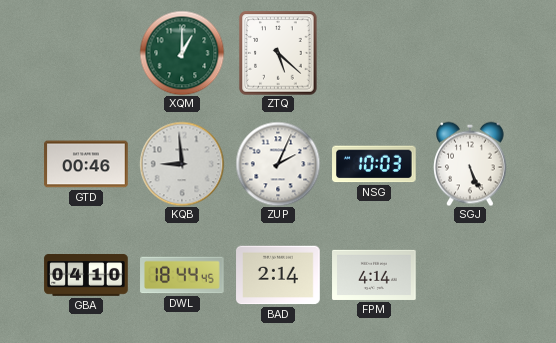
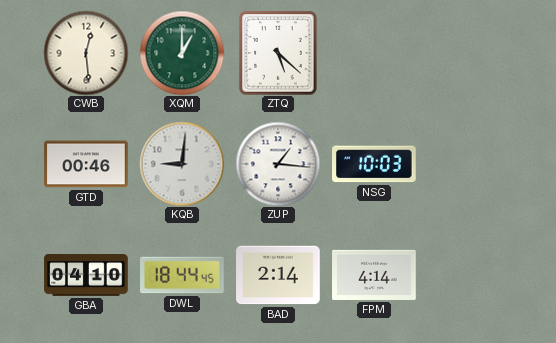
CWB: none -> 12:29
KQB: 8:59 -> 9:01
ZUP: 2:04 -> 1:16
SGJ: 5:26 -> none
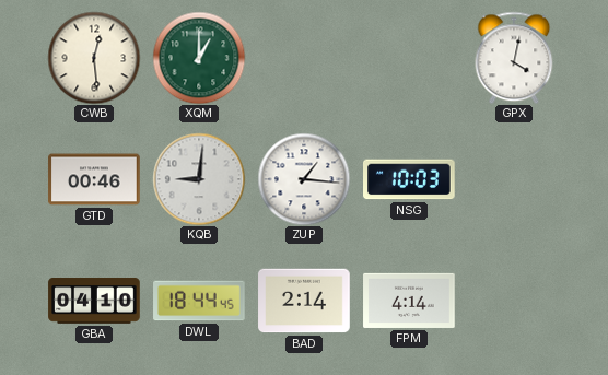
ZTQ: 5:22 -> none
GPX: none -> 4:02
